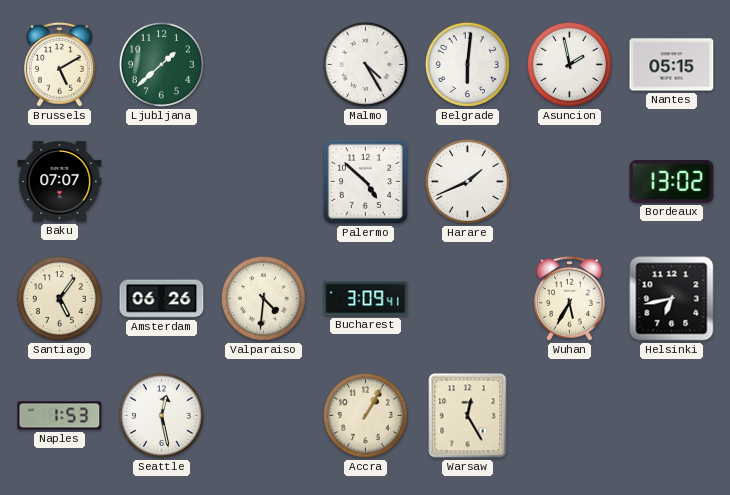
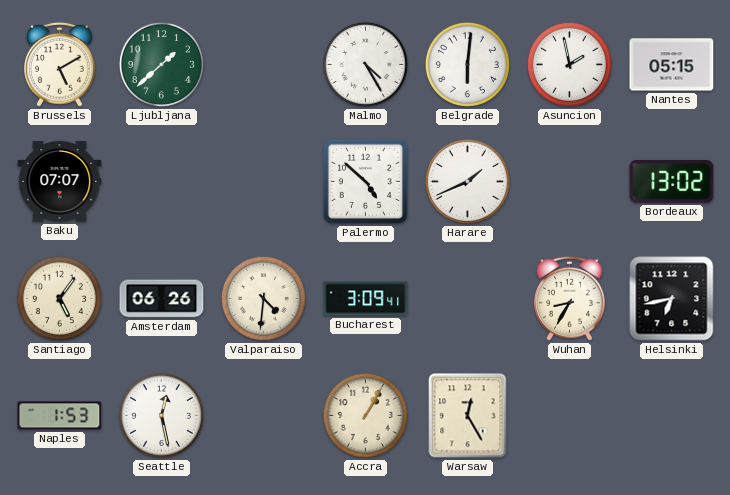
Wuhan: 5:35 -> 8:35
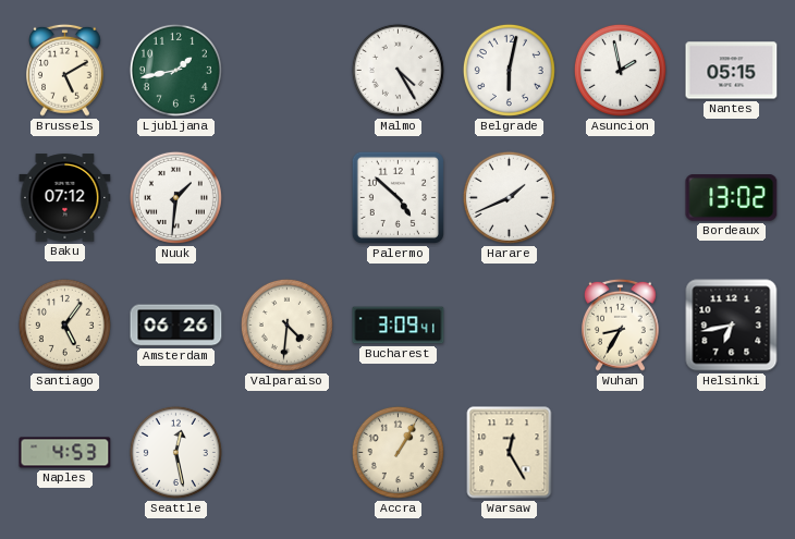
Ljubljana: 1:38 -> 1:43
Belgrade: 6:01 -> 6:02
Baku: 07:07 -> 07:12
Nuuk: none -> 1:31
Naples: 1:53 -> 4:53
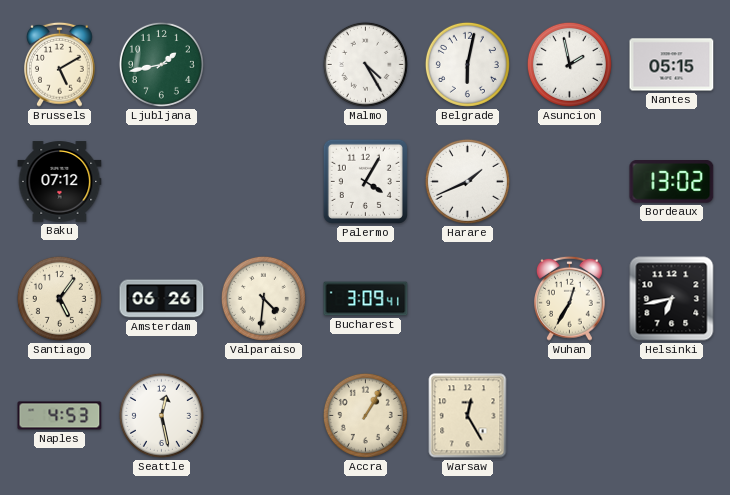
Nuuk: 1:31 -> none
Palermo: 4:52 -> 4:05
Wuhan: 8:35 -> 12:35
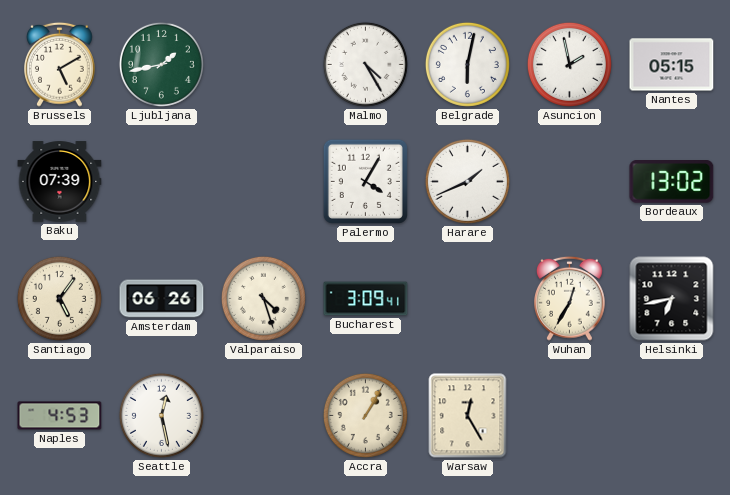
Baku: 07:12 -> 07:39
Valparaiso: 4:31 -> 4:27
